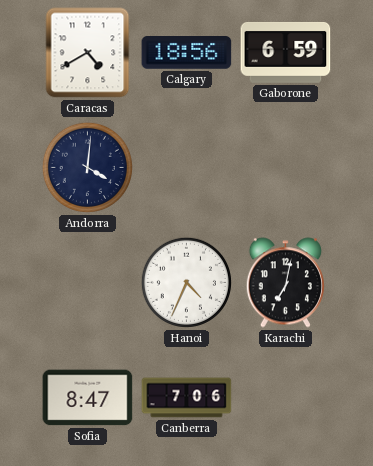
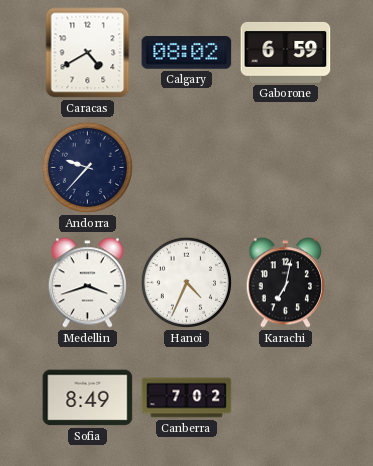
Calgary: 18:56 -> 08:02
Andorra: 4:01 -> 9:37
Medellin: none -> 3:42
Sofia: 8:47 -> 8:49
Canberra: 7:06 -> 7:02
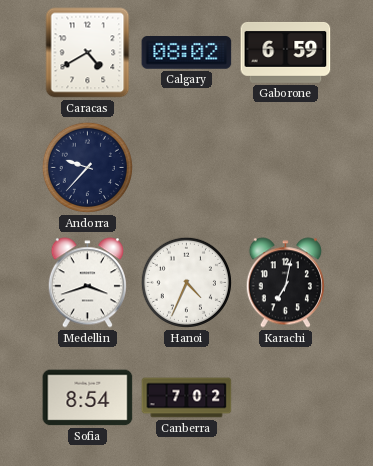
Sofia: 8:49 -> 8:54
